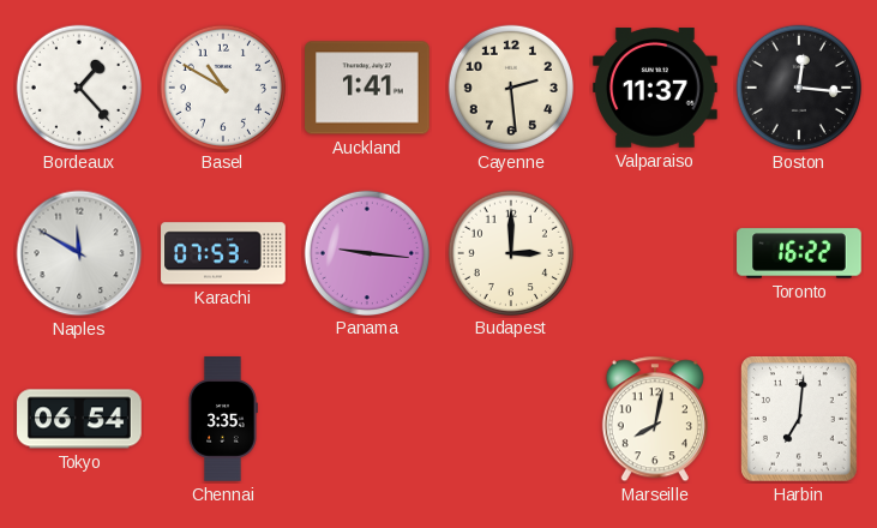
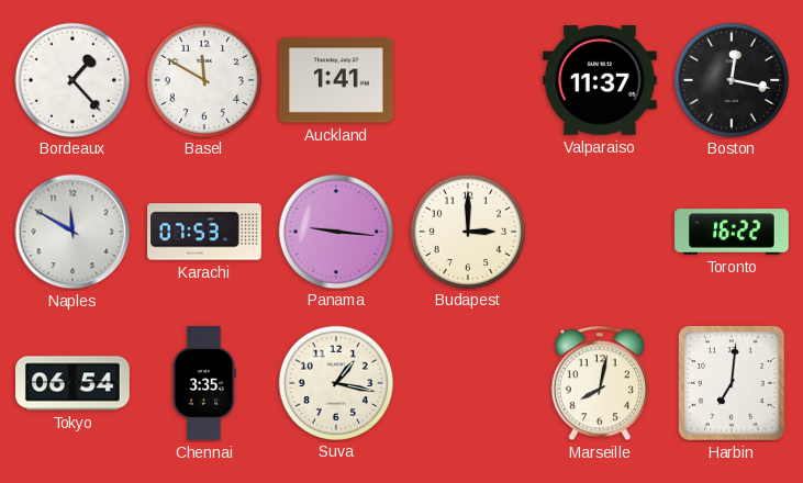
Basel: 10:50 -> 11:50
Cayenne: 2:29 -> none
Boston: 12:16 -> 12:17
Suva: none -> 1:17
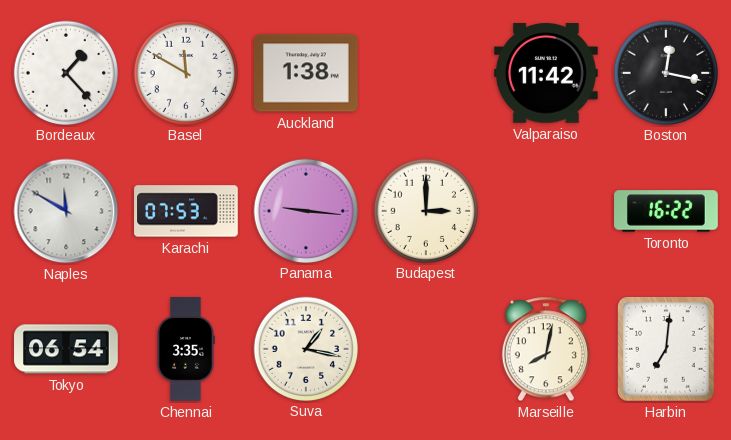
Auckland: 1:41 -> 1:38
Valparaiso: 11:37 -> 11:42
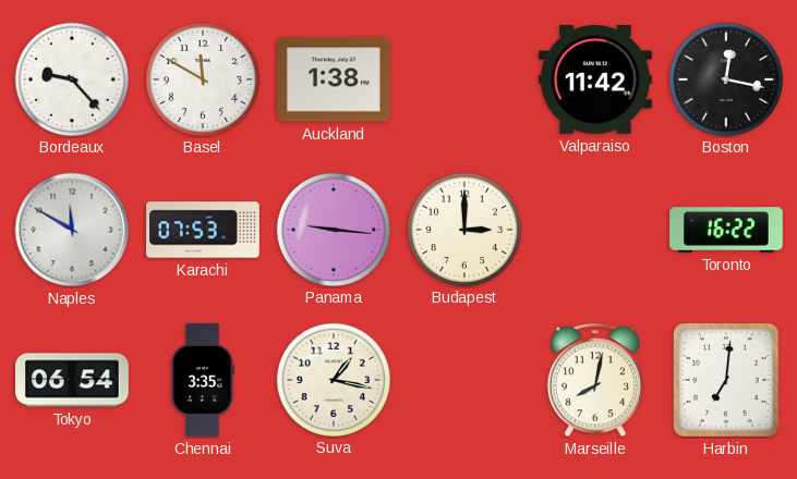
Bordeaux: 1:23 -> 9:23
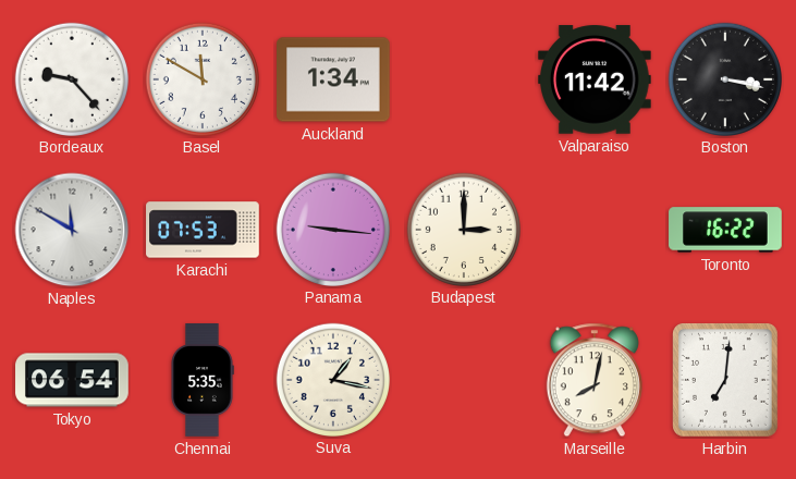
Auckland: 1:38 -> 1:34
Boston: 12:17 -> 3:17
Chennai: 3:35 -> 5:35
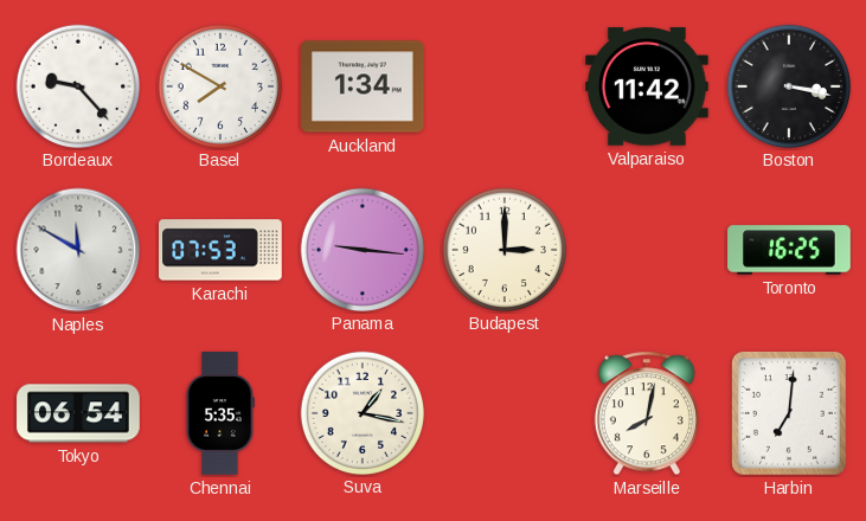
Basel: 11:50 -> 7:50
Toronto: 16:22 -> 16:25
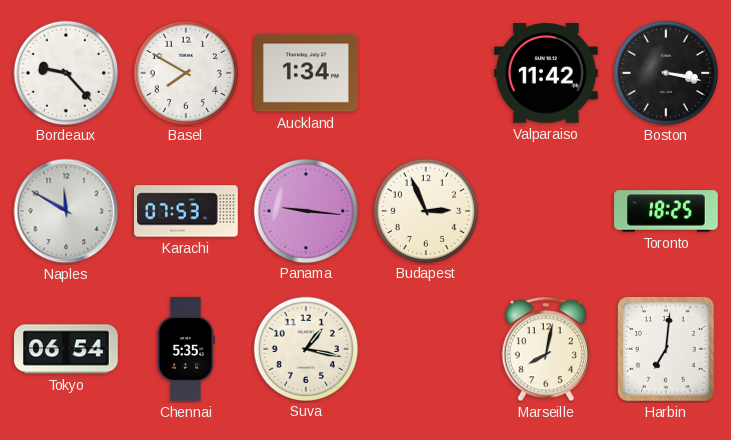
Budapest: 3:00 -> 2:56
Toronto: 16:25 -> 18:25
